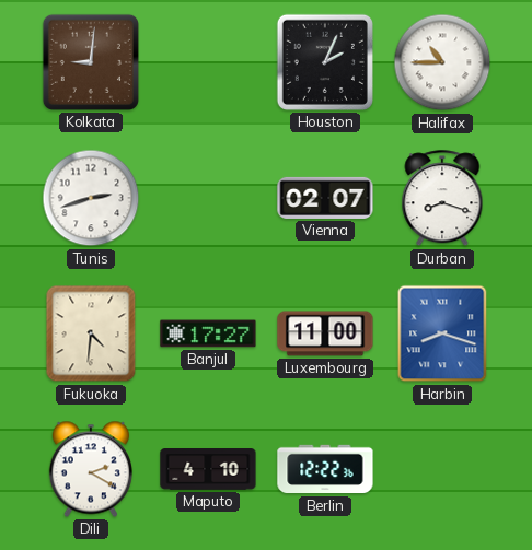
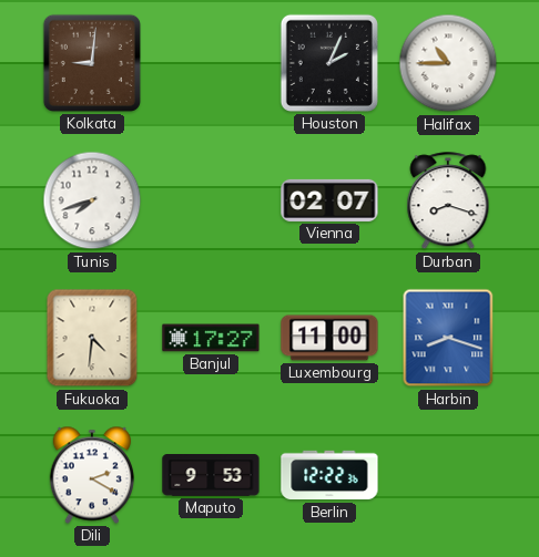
Tunis: 2:42 -> 7:42
Maputo: 4:10 -> 9:53
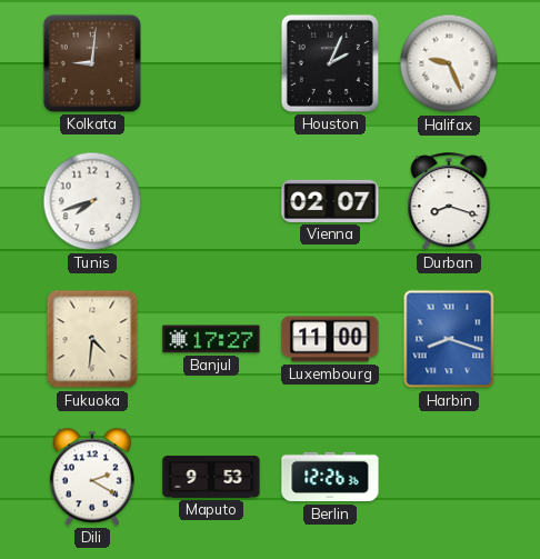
Halifax: 10:45 -> 9:26
Berlin: 12:22 -> 12:26
